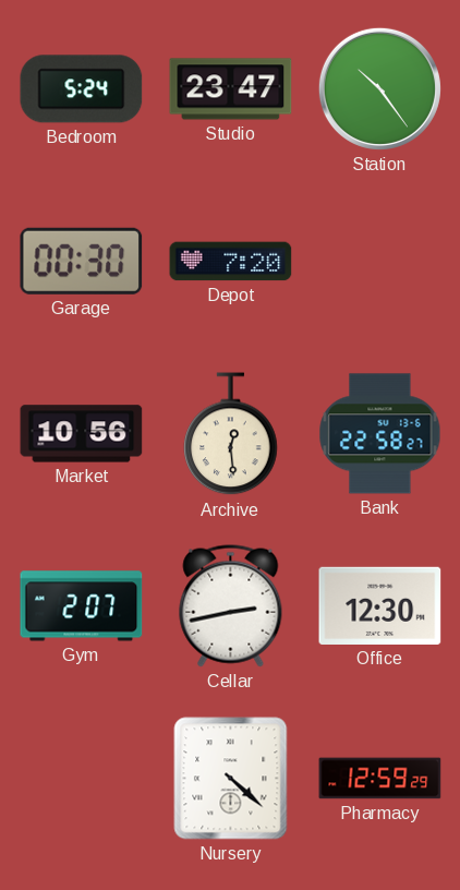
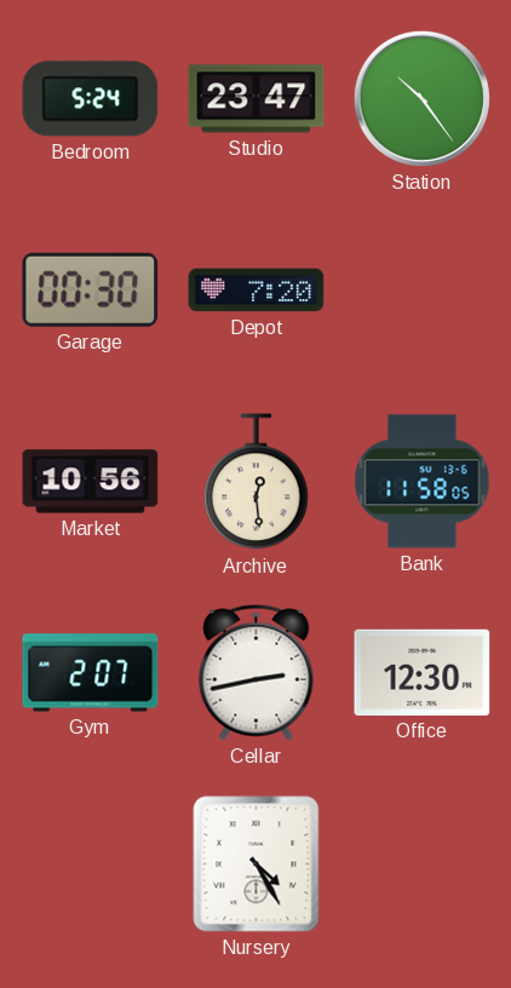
Bank: 22:58 -> 11:58
Nursery: 4:22 -> 4:25
Pharmacy: 12:59 -> none
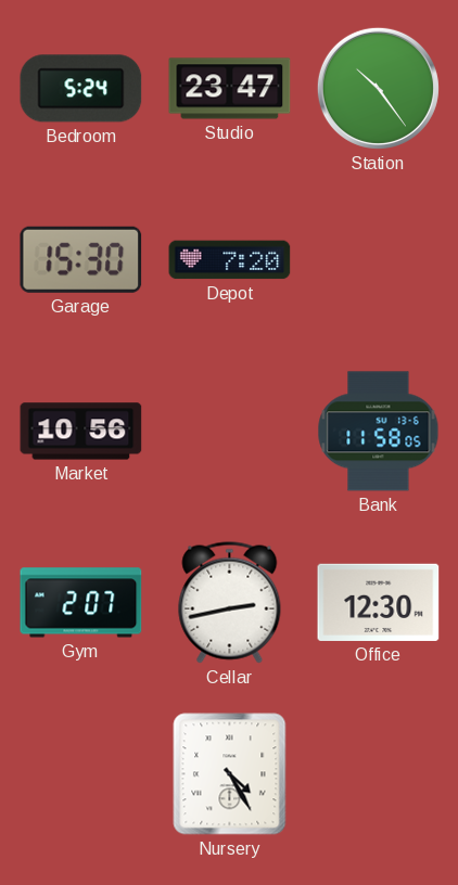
Garage: 00:30 -> 15:30
Archive: 12:29 -> none
